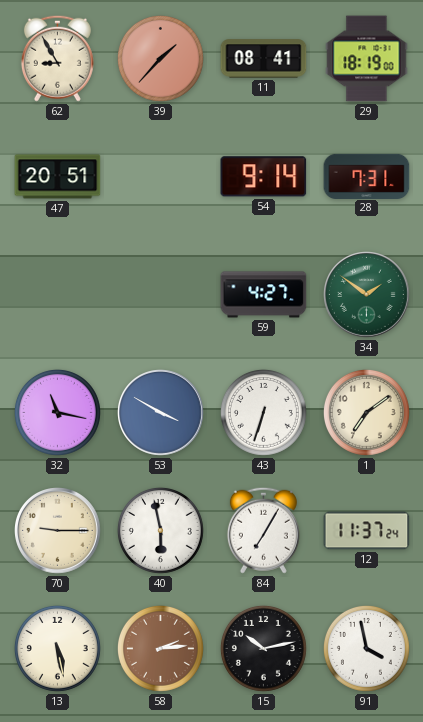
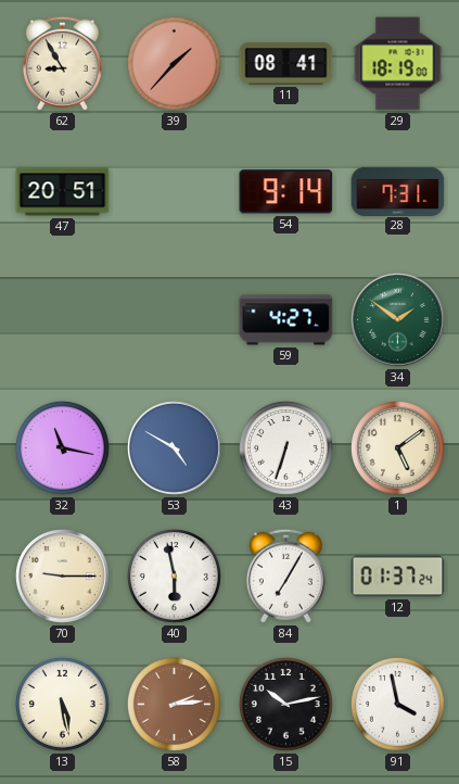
53: 3:50 -> 4:50
1: 7:09 -> 5:09
12: 11:37 -> 01:37
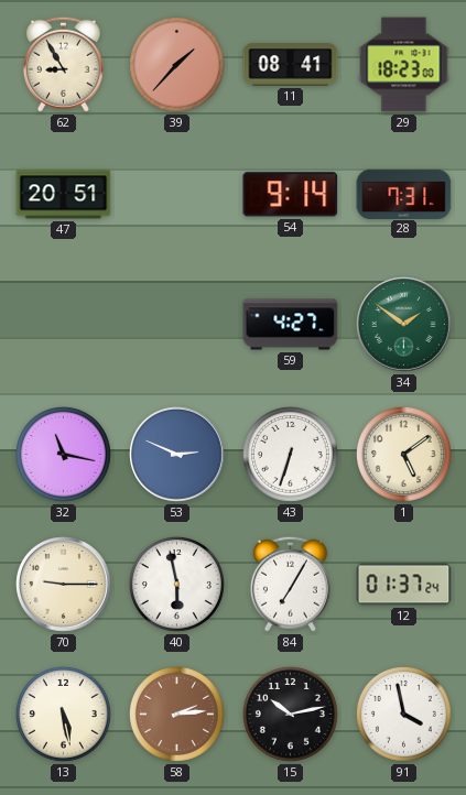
29: 18:19 -> 18:23
53: 4:50 -> 2:49
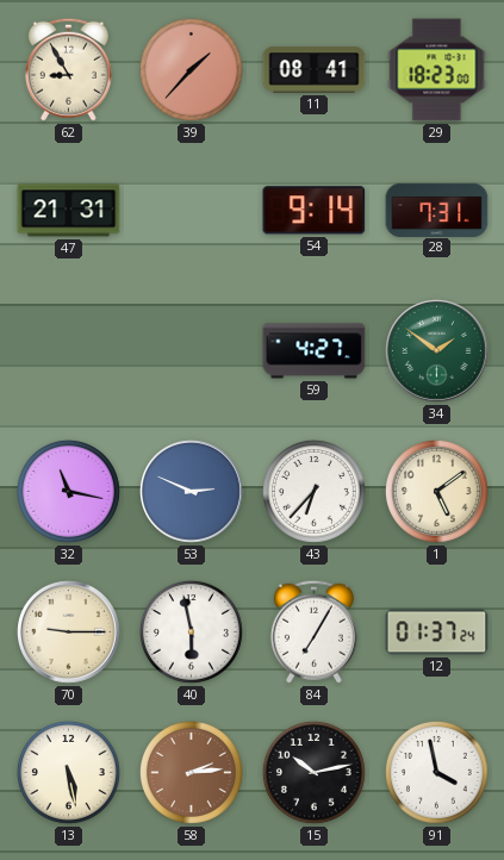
47: 20:51 -> 21:31
43: 6:33 -> 6:37
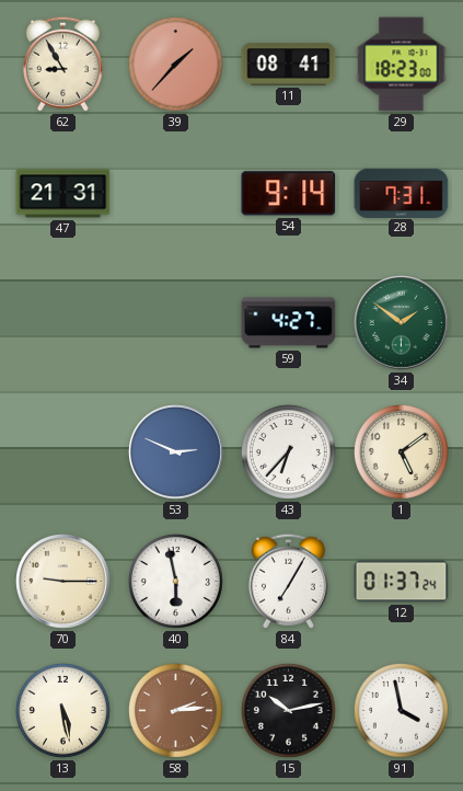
32: 11:17 -> none
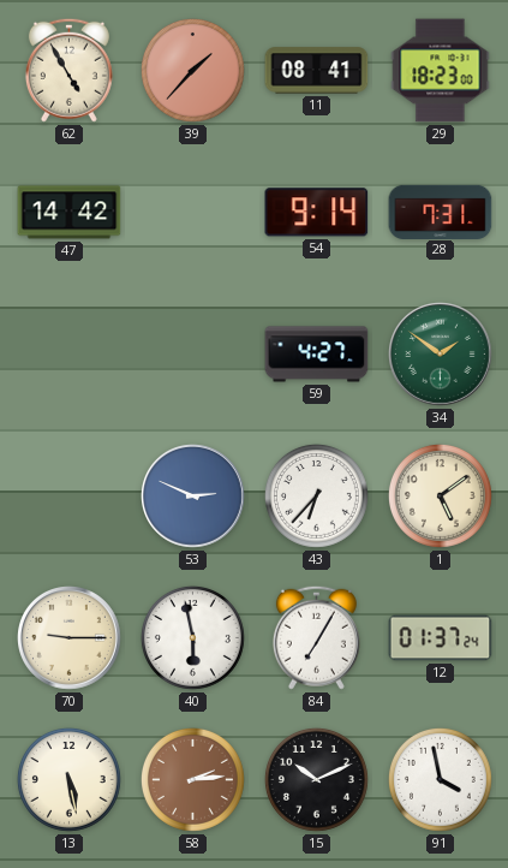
62: 8:55 -> 4:55
47: 21:31 -> 14:42
15: 10:13 -> 10:11
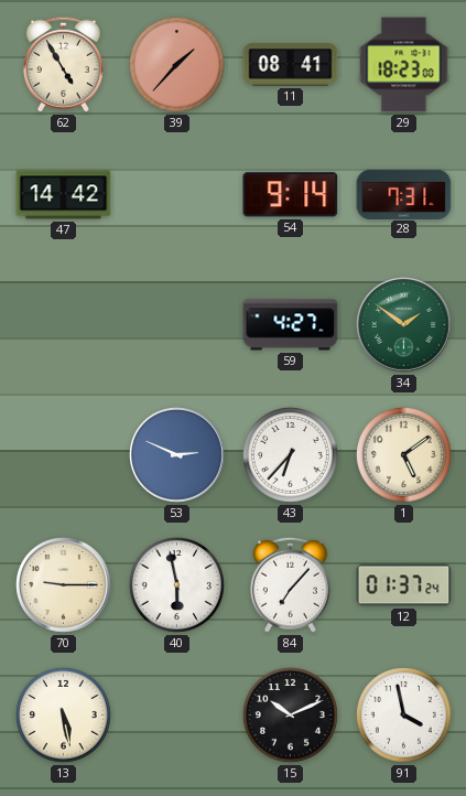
84: 7:05 -> 7:07
58: 2:14 -> none
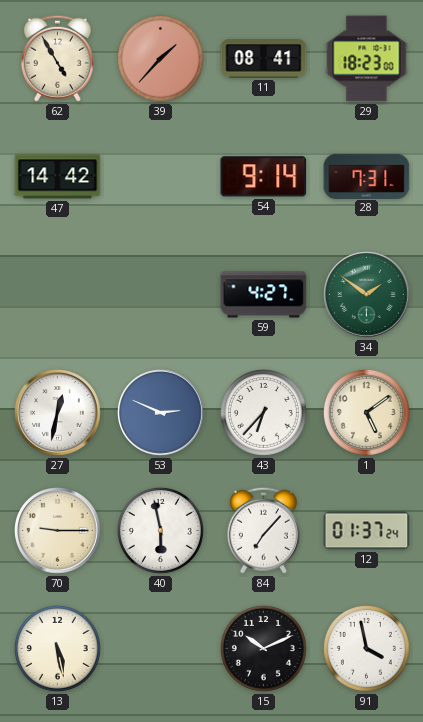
27: none -> 12:32
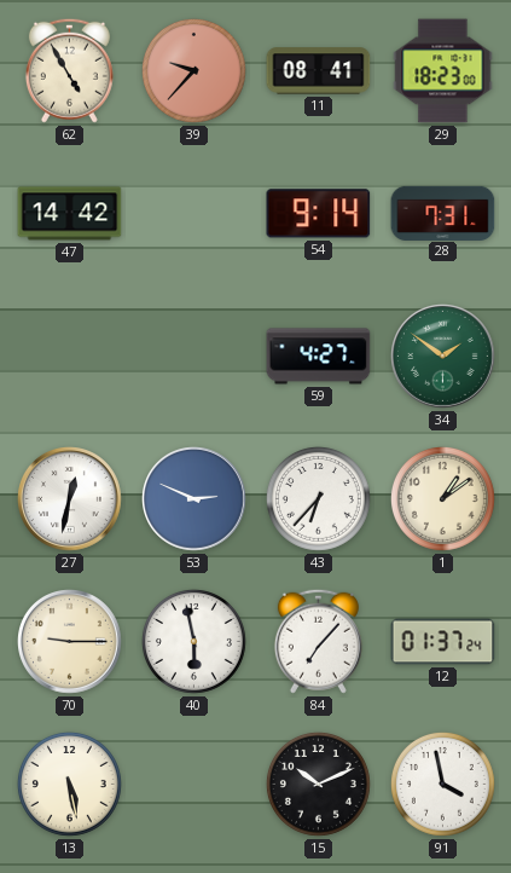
39: 1:37 -> 9:37
1: 5:09 -> 1:09
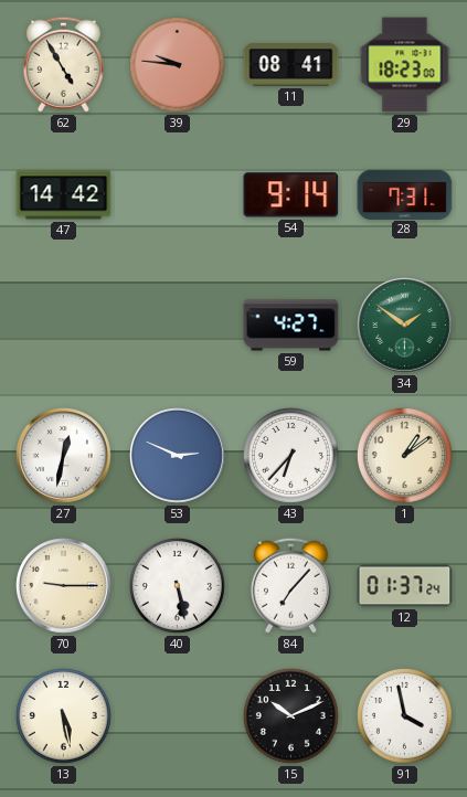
39: 9:37 -> 9:46
40: 5:58 -> 5:28
